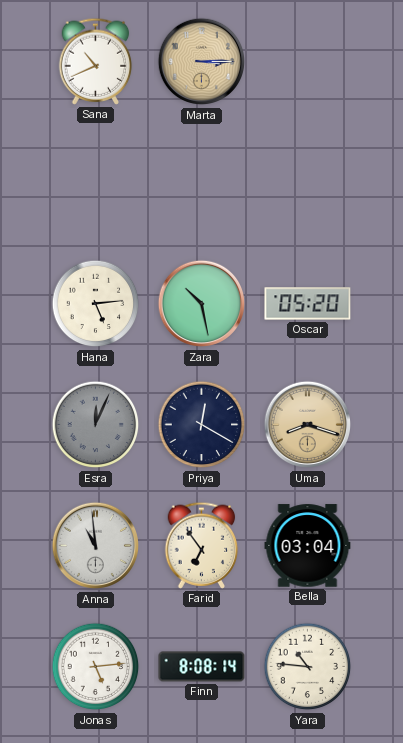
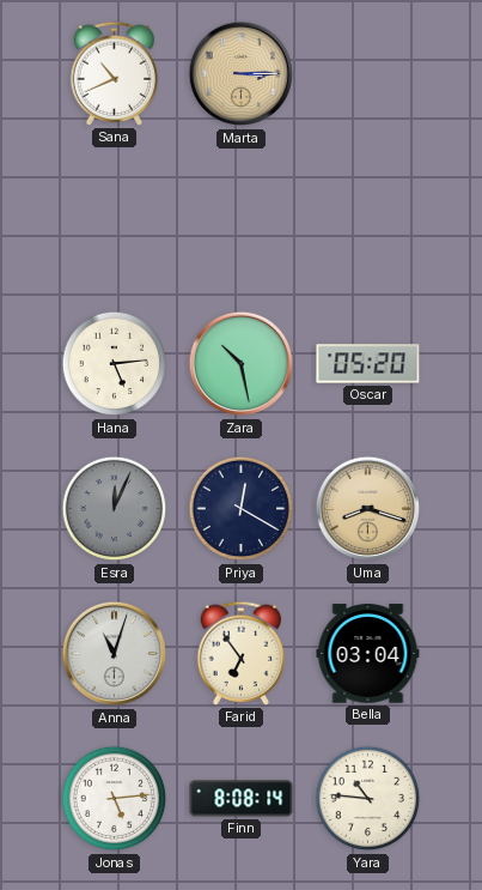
Anna: 10:59 -> 11:03
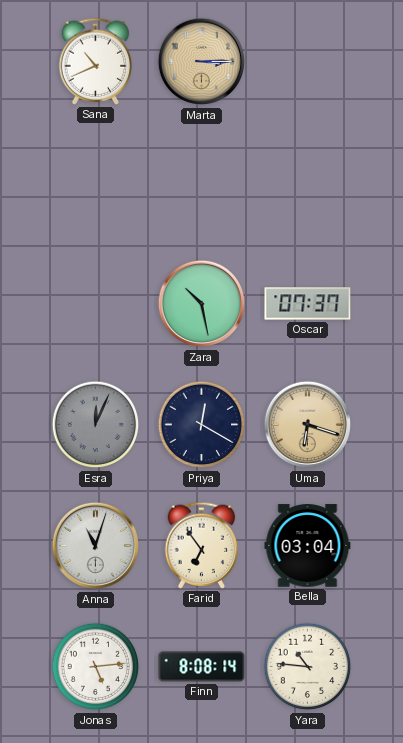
Hana: 5:14 -> none
Oscar: 05:20 -> 07:37
Uma: 8:18 -> 6:18
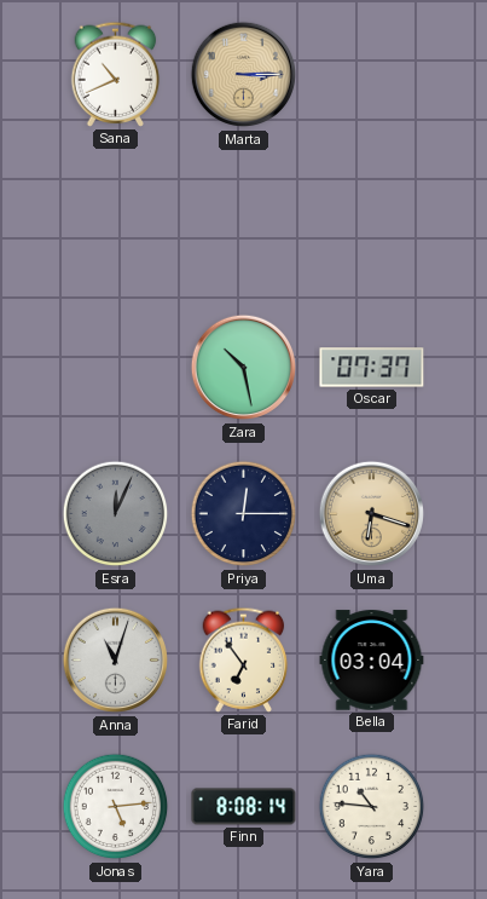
Priya: 12:20 -> 12:15
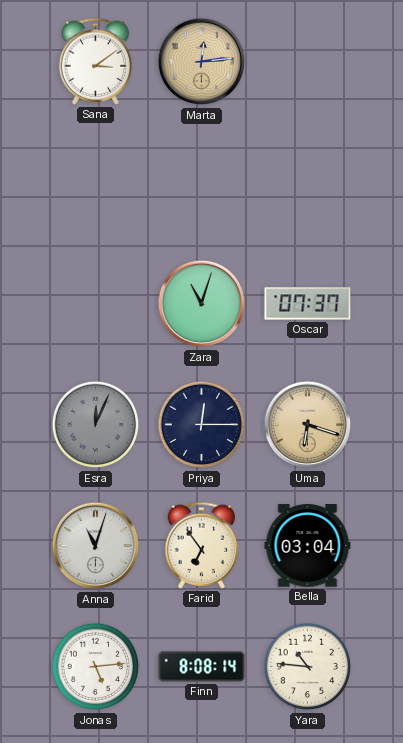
Sana: 10:41 -> 3:09
Marta: 3:15 -> 12:14
Zara: 10:28 -> 11:03
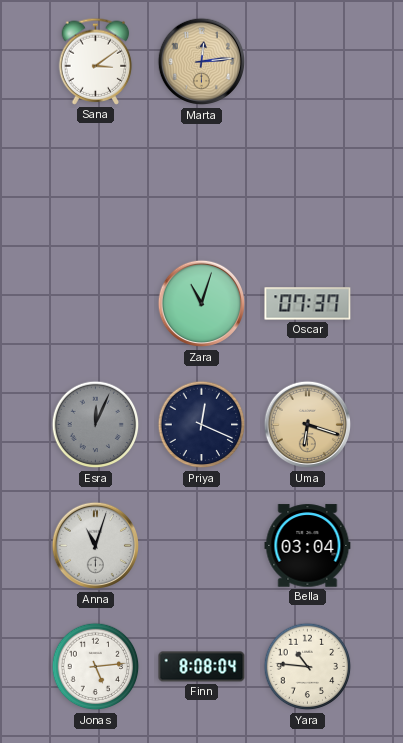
Priya: 12:15 -> 12:19
Farid: 6:54 -> none
Finn: 8:08:14 -> 8:08:04
